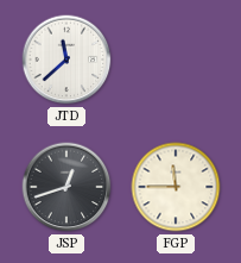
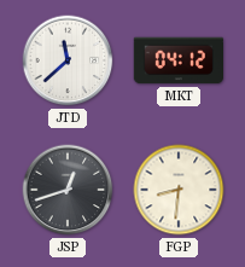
MKT: none -> 04:12
FGP: 11:45 -> 8:31
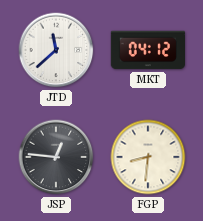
JSP: 12:42 -> 12:46
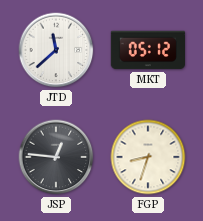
MKT: 04:12 -> 05:12
FGP: 8:31 -> 8:33
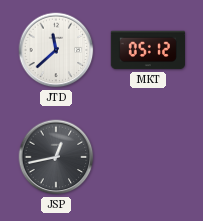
JSP: 12:46 -> 12:43
FGP: 8:33 -> none
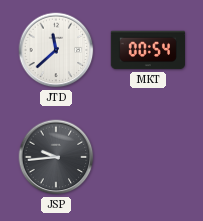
MKT: 05:12 -> 00:54
JSP: 12:43 -> 9:44
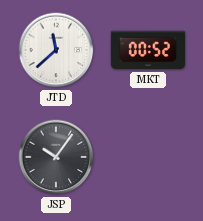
MKT: 00:54 -> 00:52
JSP: 9:44 -> 10:06
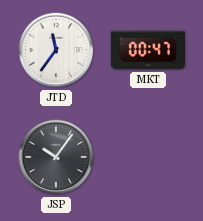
JTD: 11:38 -> 11:36
MKT: 00:52 -> 00:47
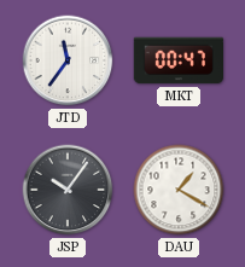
DAU: none -> 1:20
